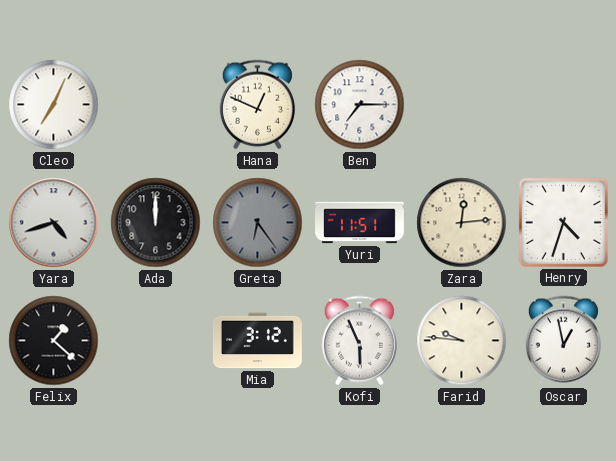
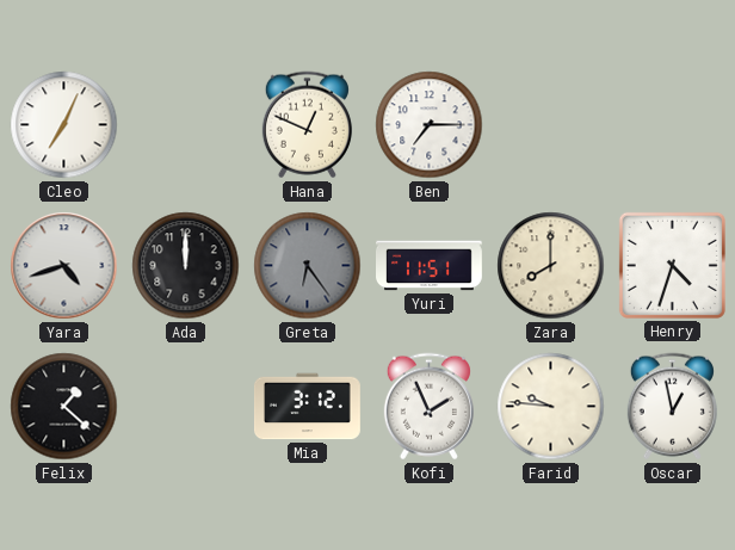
Zara: 12:14 -> 8:00
Kofi: 5:56 -> 1:56
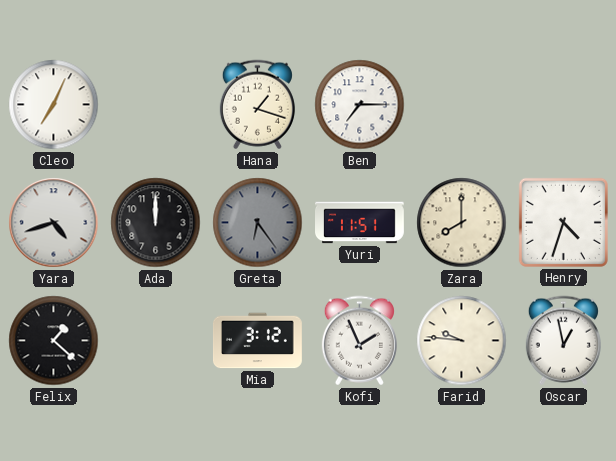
Hana: 12:49 -> 1:18
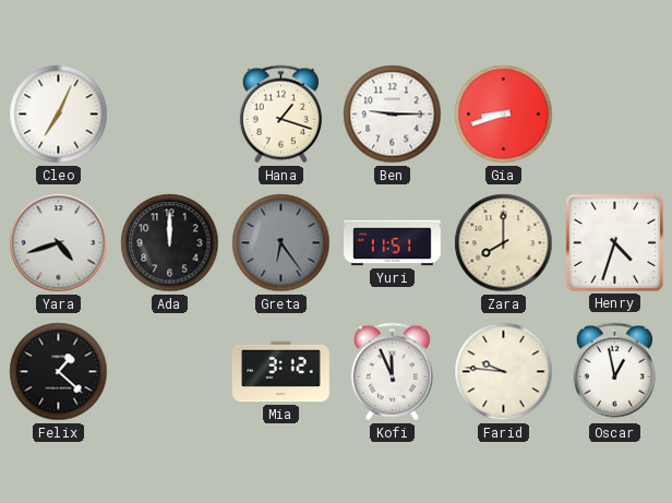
Ben: 7:15 -> 9:15
Gia: none -> 8:42
Kofi: 1:56 -> 11:56
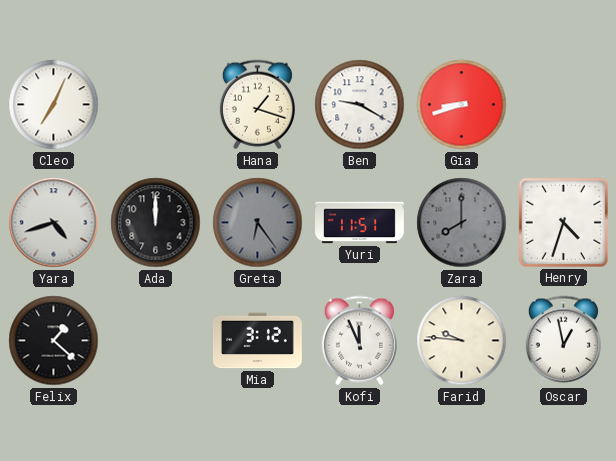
Ben: 9:15 -> 9:20
Zara dial: cream -> grey
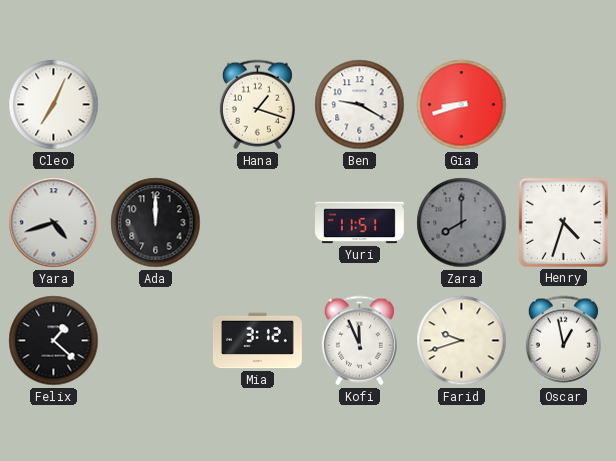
Greta: 6:24 -> none
Farid: 9:46 -> 9:42
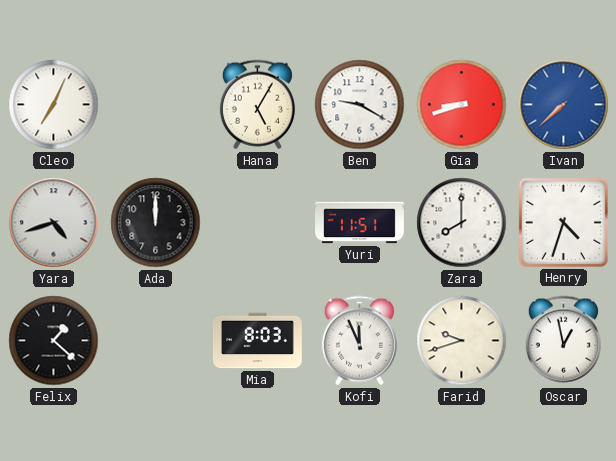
Hana: 1:18 -> 5:05
Ivan: none -> 7:38
Zara dial: grey -> white
Mia: 3:12 -> 8:03
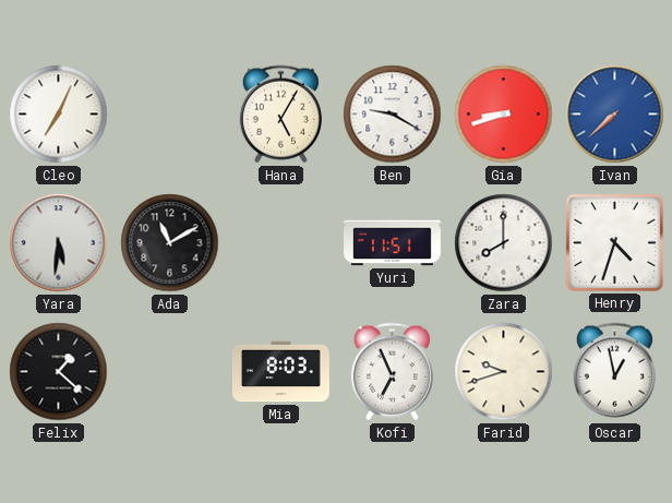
Yara: 4:42 -> 5:31
Ada: 12:00 -> 11:10
Kofi: 11:56 -> 6:56
